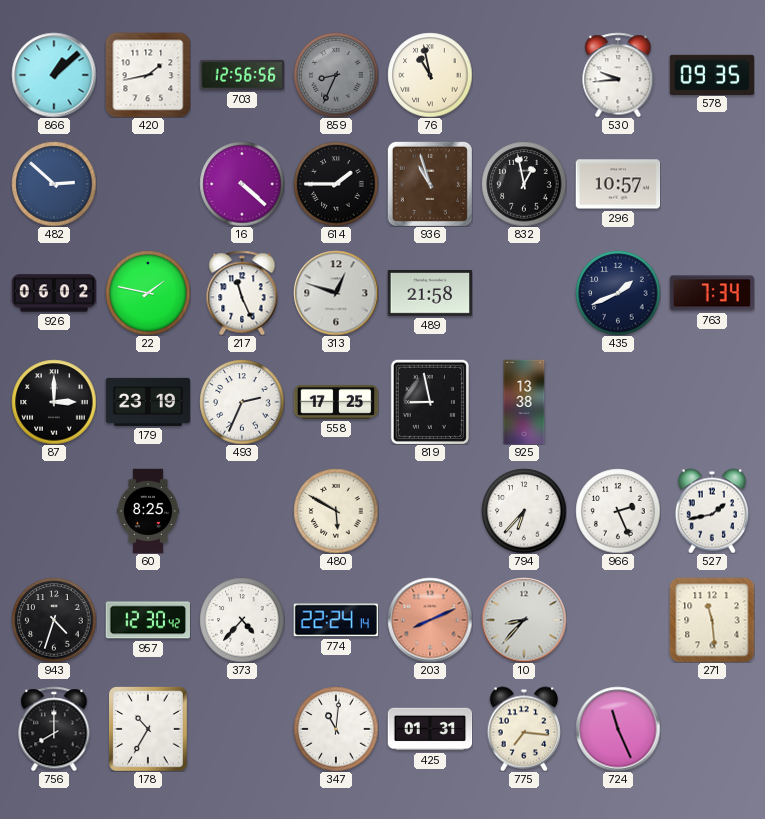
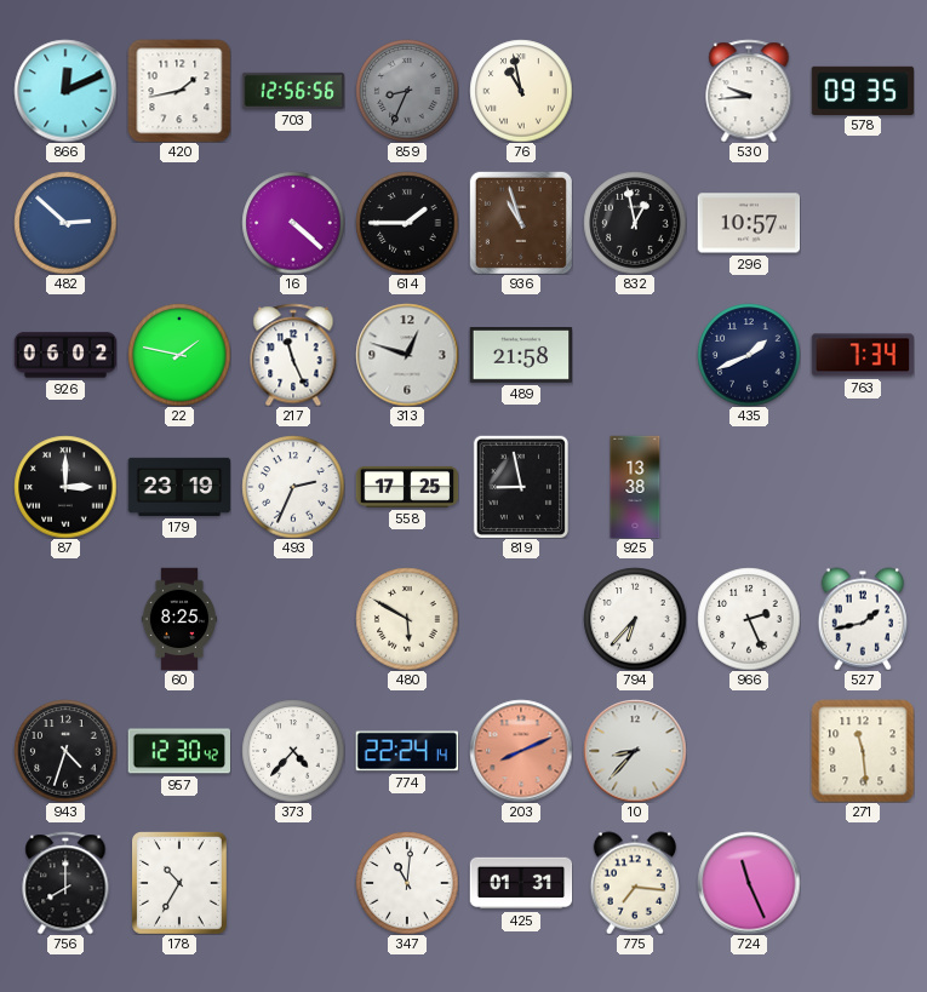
866: 1:08 -> 12:11
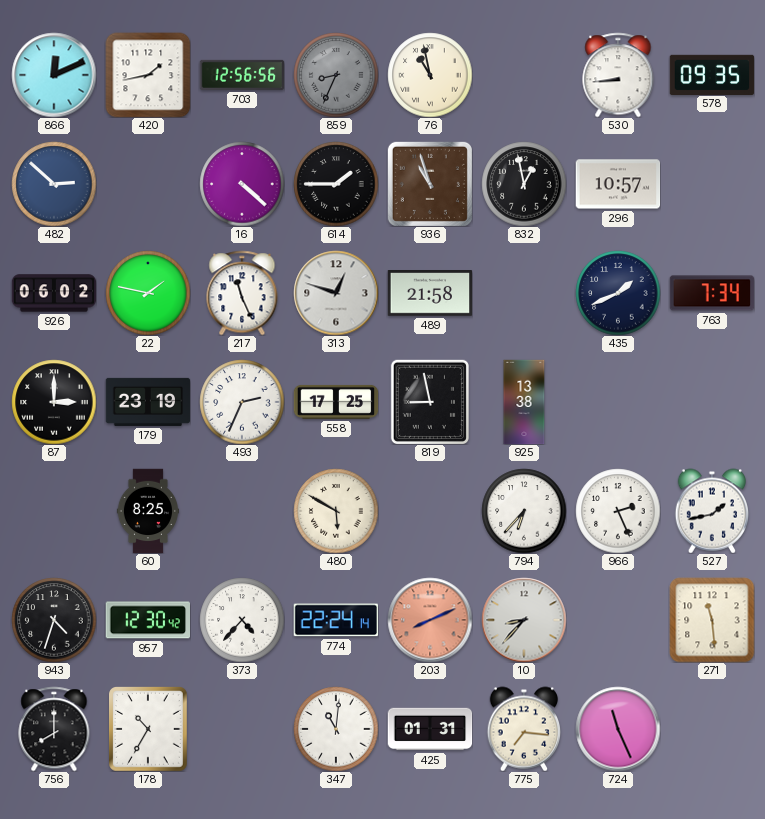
530: 9:44 -> 8:44
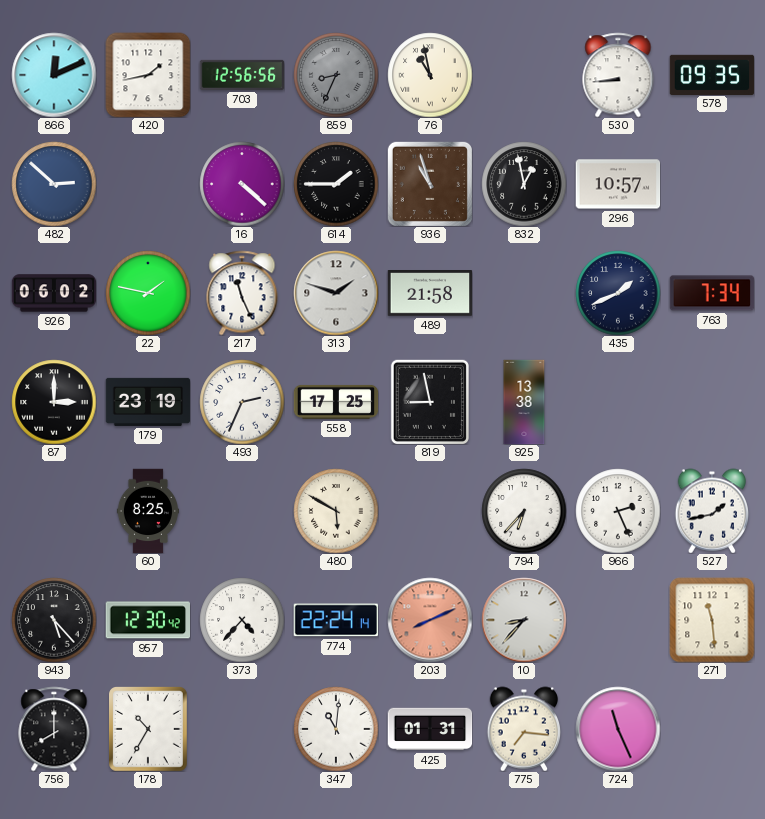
313: 12:48 -> 1:48
943: 4:33 -> 5:23
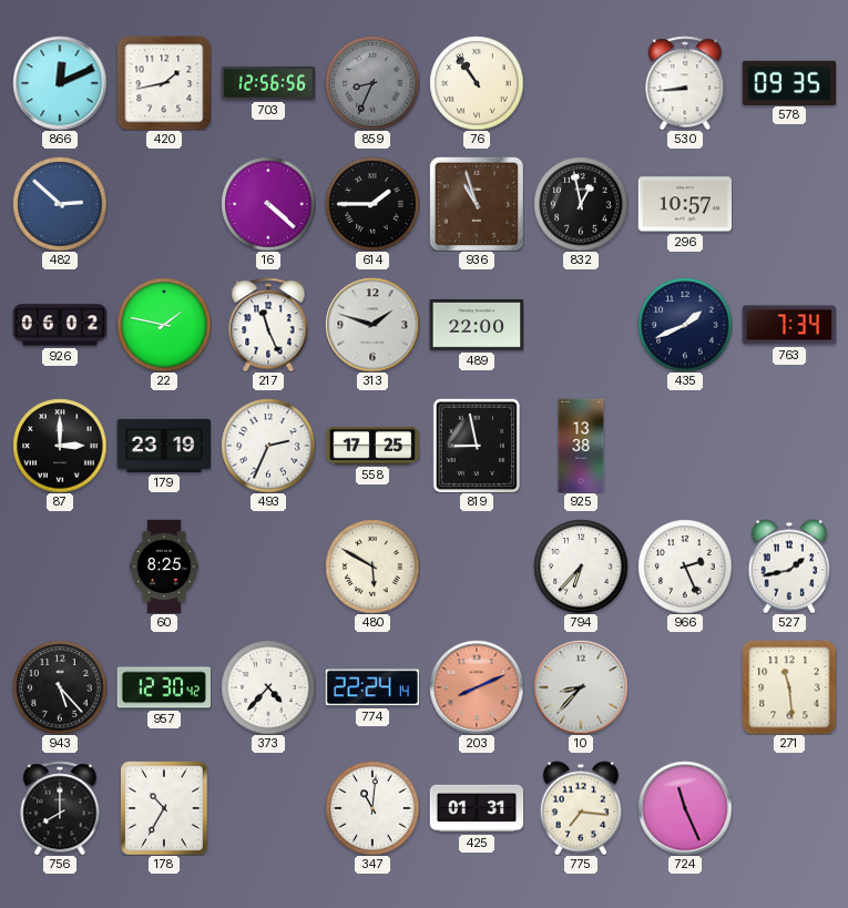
76: 10:58 -> 10:54
489: 21:58 -> 22:00
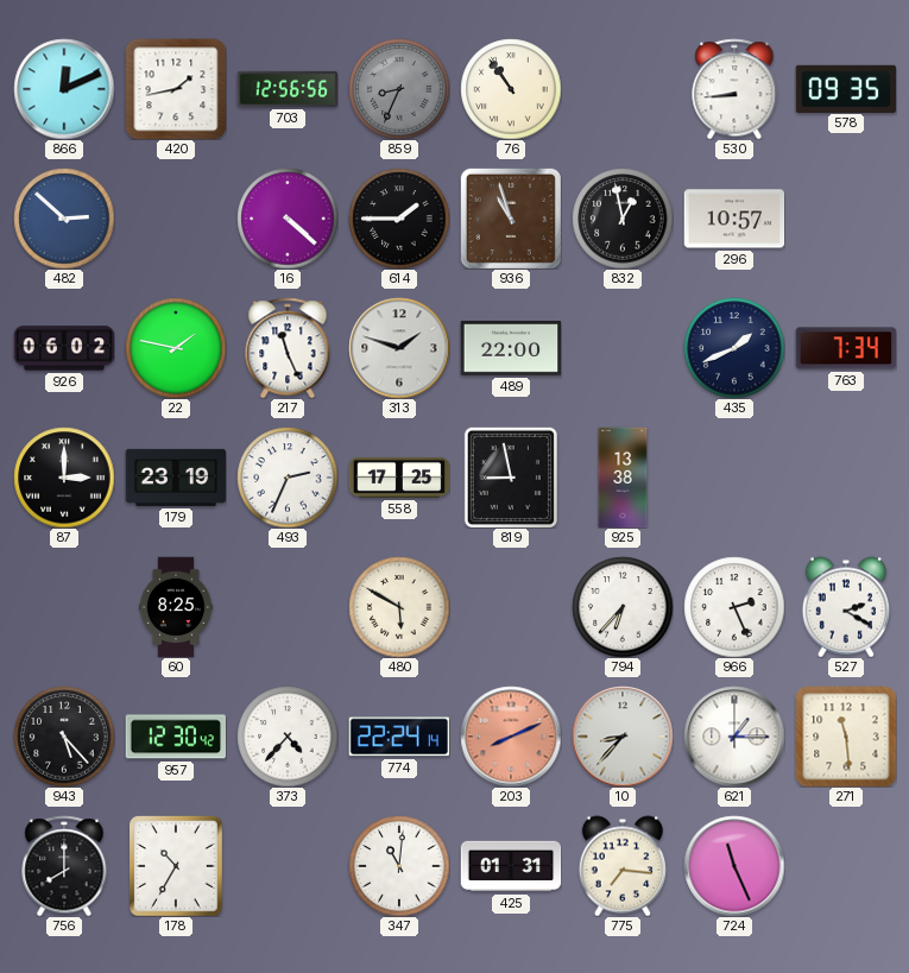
527: 1:43 -> 2:20
621: none -> 1:15
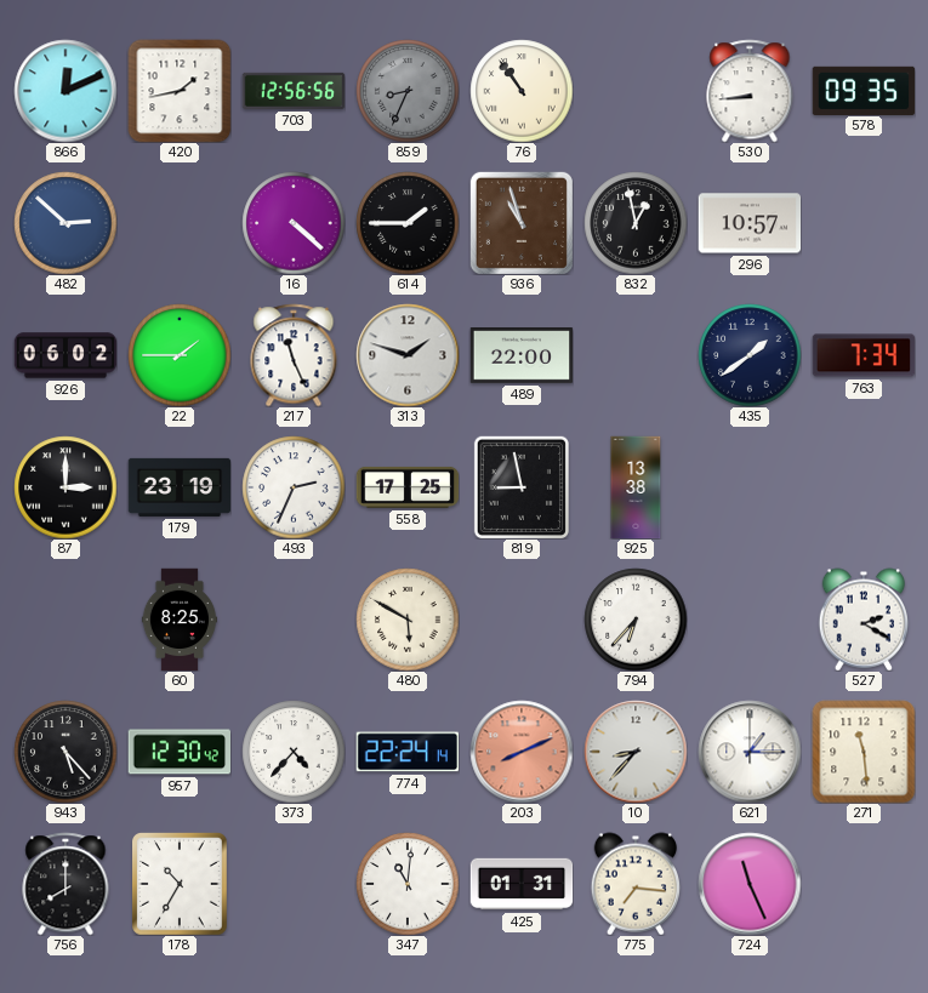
22: 1:47 -> 1:45
435: 1:41 -> 1:39
966: 2:26 -> none
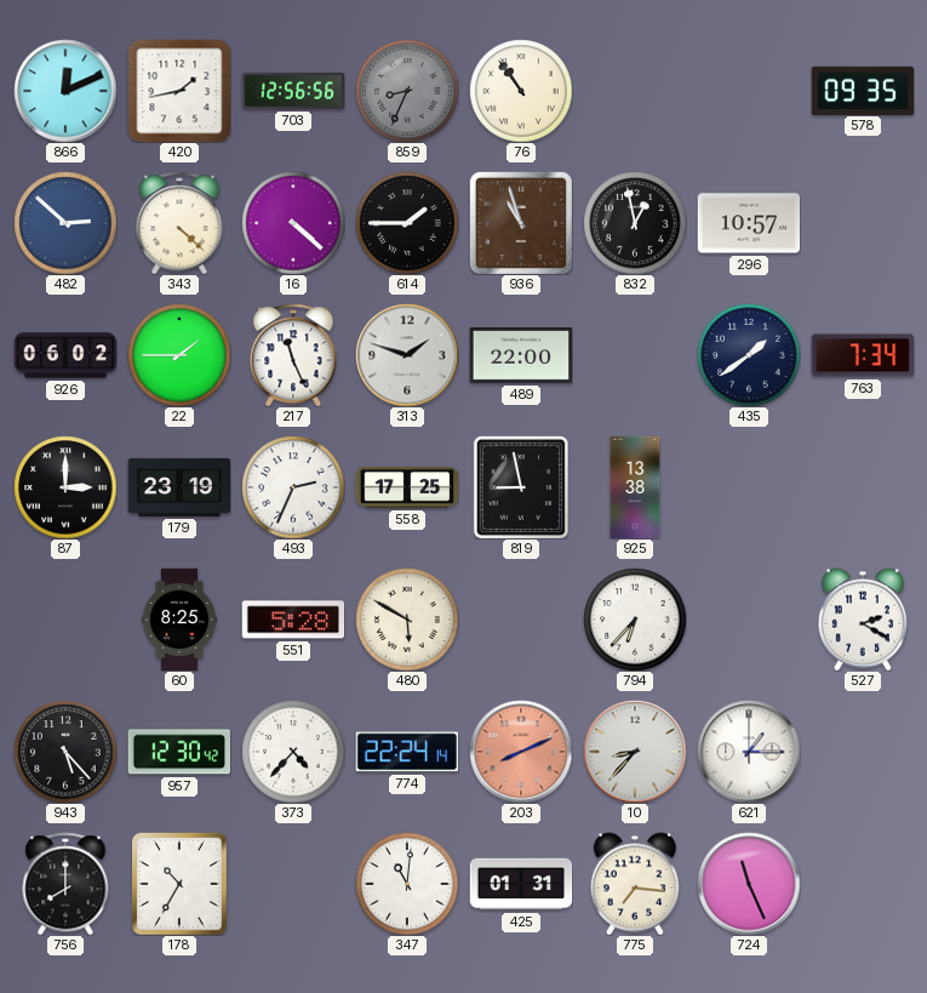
530: 8:44 -> none
343: none -> 4:22
551: none -> 5:28
271: 11:29 -> none
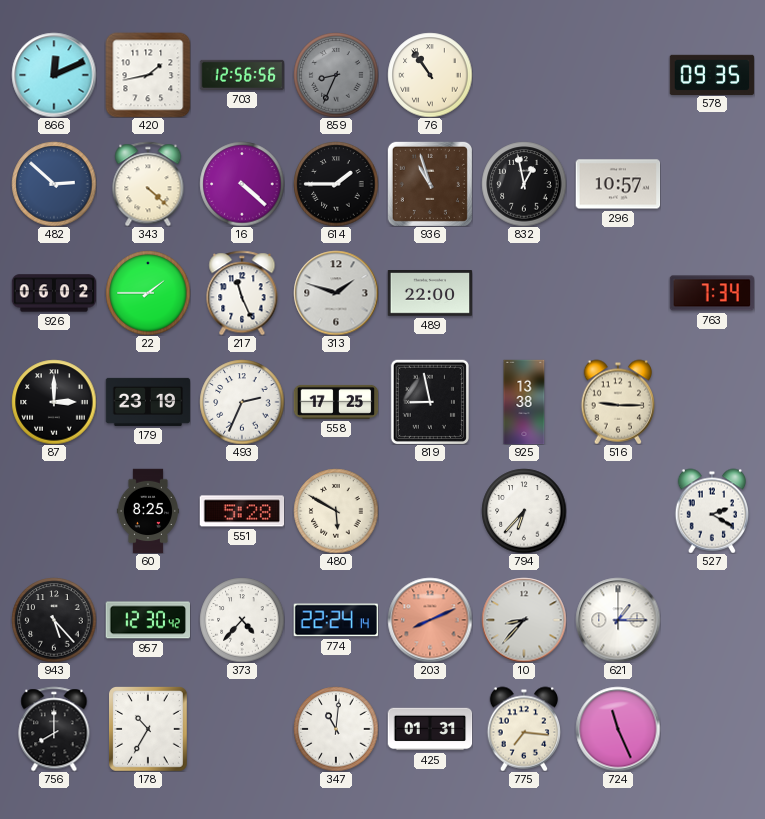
435: 1:39 -> none
516: none -> 9:15
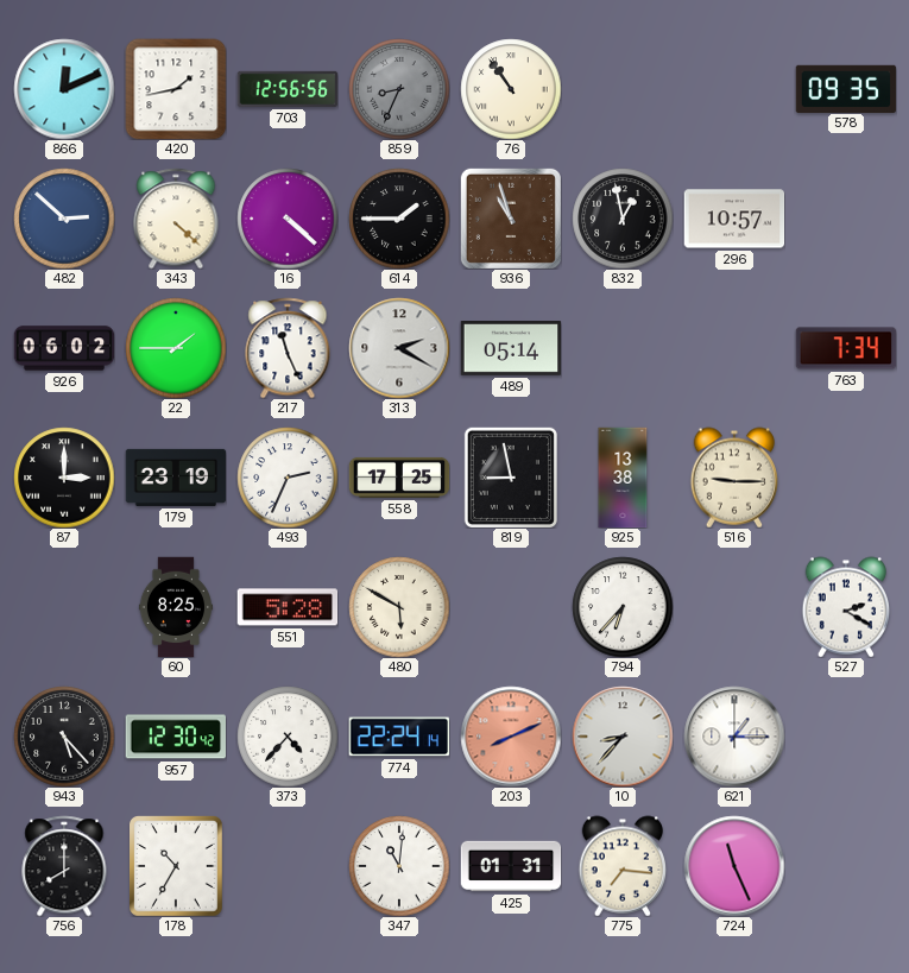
313: 1:48 -> 2:20
489: 22:00 -> 05:14
